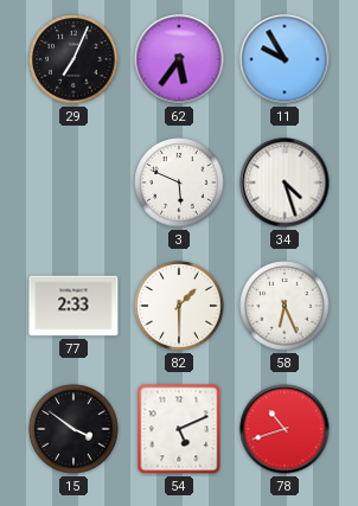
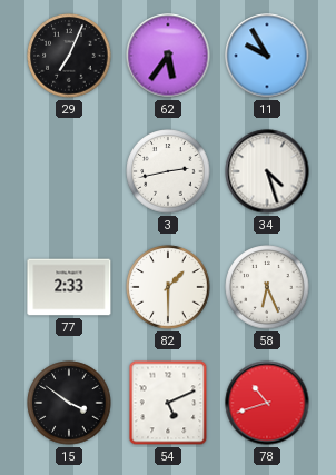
3: 5:49 -> 2:43
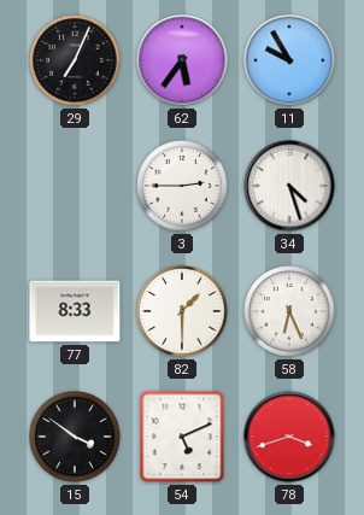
3: 2:43 -> 2:45
77: 2:33 -> 8:33
78: 10:42 -> 3:42
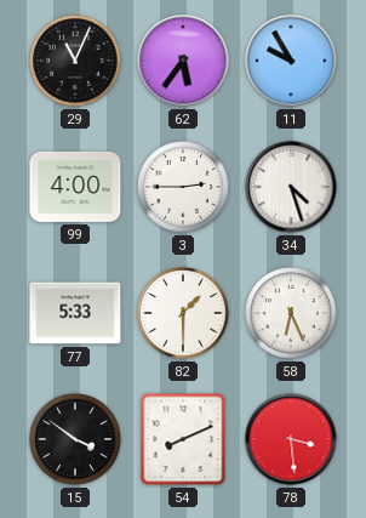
29: 7:04 -> 11:04
99: none -> 4:00
77: 8:33 -> 5:33
54: 5:11 -> 8:11
78: 3:42 -> 3:29
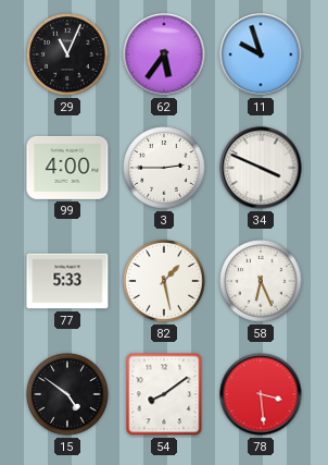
11: 9:55 -> 9:57
34: 4:27 -> 3:49
82: 1:30 -> 1:28
15: 3:51 -> 4:51
54: 8:11 -> 8:09
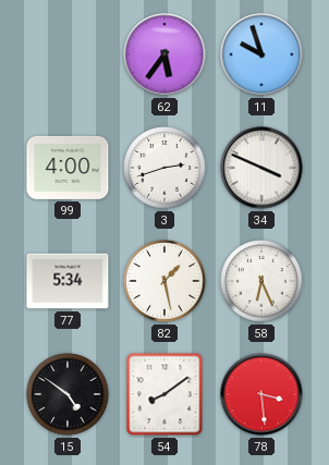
29: 11:04 -> none
3: 2:45 -> 2:42
77: 5:33 -> 5:34
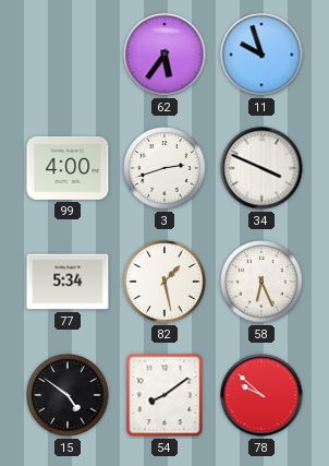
78: 3:29 -> 9:52
